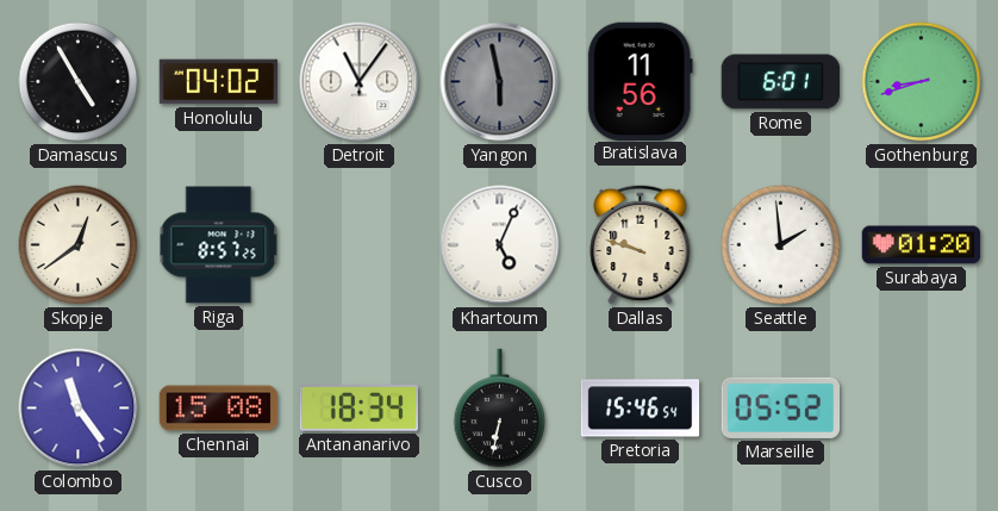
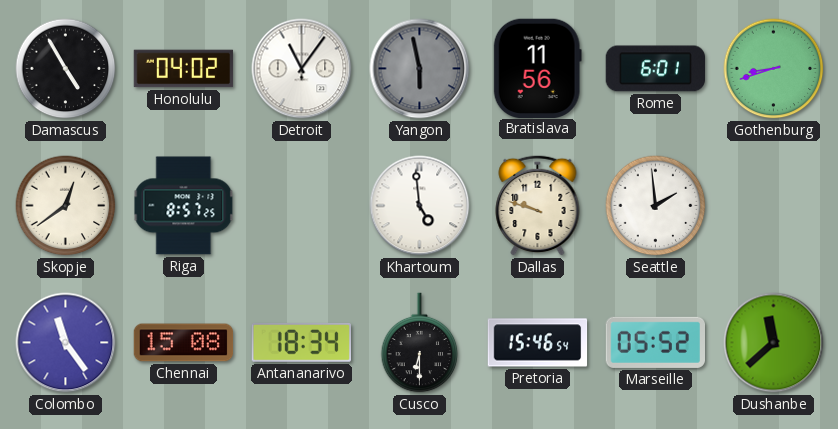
Khartoum: 5:04 -> 4:59
Surabaya: 01:20 -> none
Cusco: 6:32 -> 6:30
Dushanbe: none -> 11:38
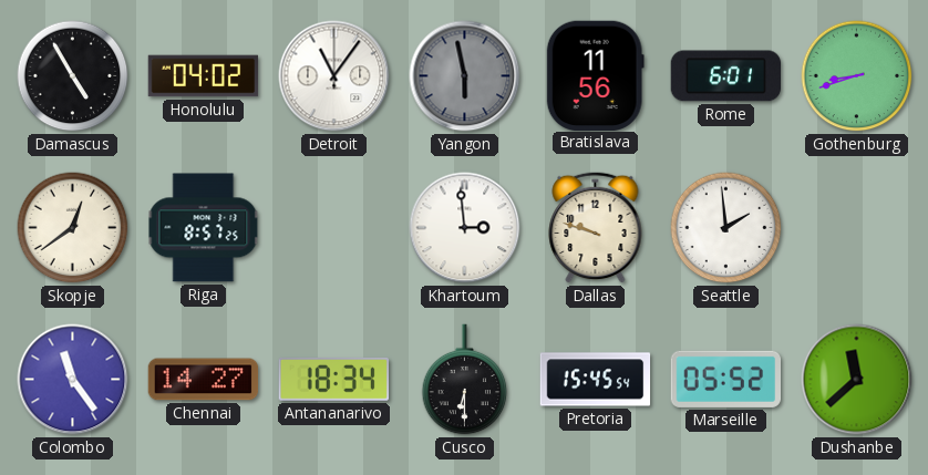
Khartoum: 4:59 -> 2:59
Chennai: 15:08 -> 14:27
Pretoria: 15:46 -> 15:45
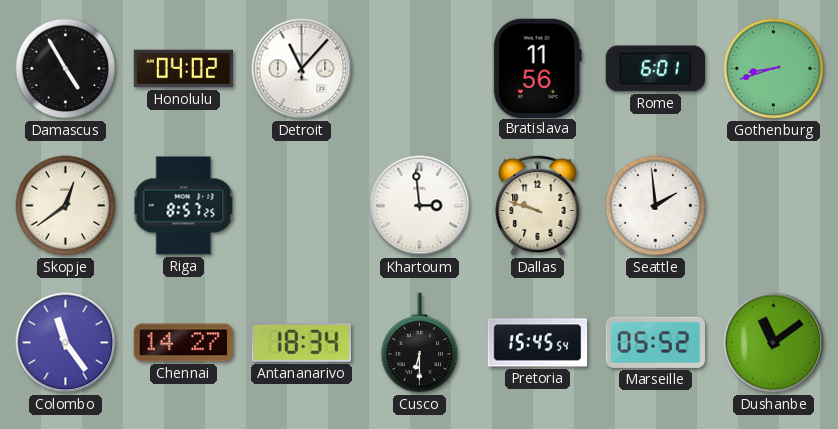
Detroit: 11:06 -> 11:07
Yangon: 5:58 -> none
Dushanbe: 11:38 -> 11:09
